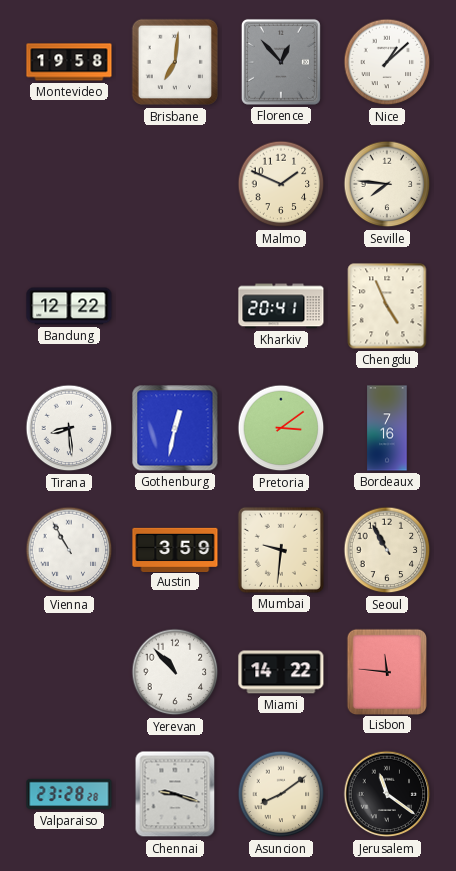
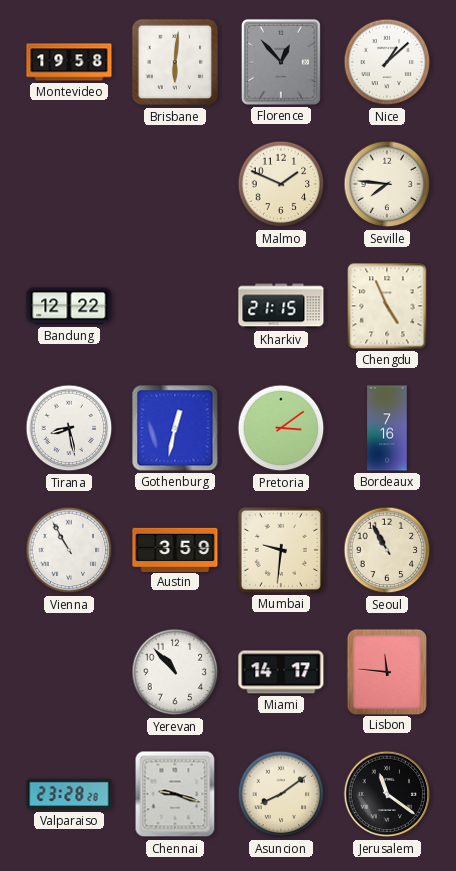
Brisbane: 7:01 -> 6:01
Kharkiv: 20:41 -> 21:15
Tirana: 8:29 -> 8:28
Miami: 14:22 -> 14:17
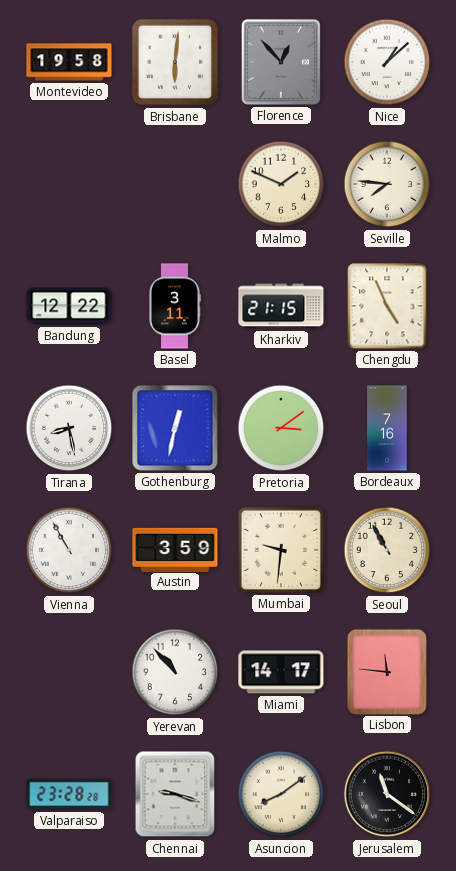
Basel: none -> 3:11
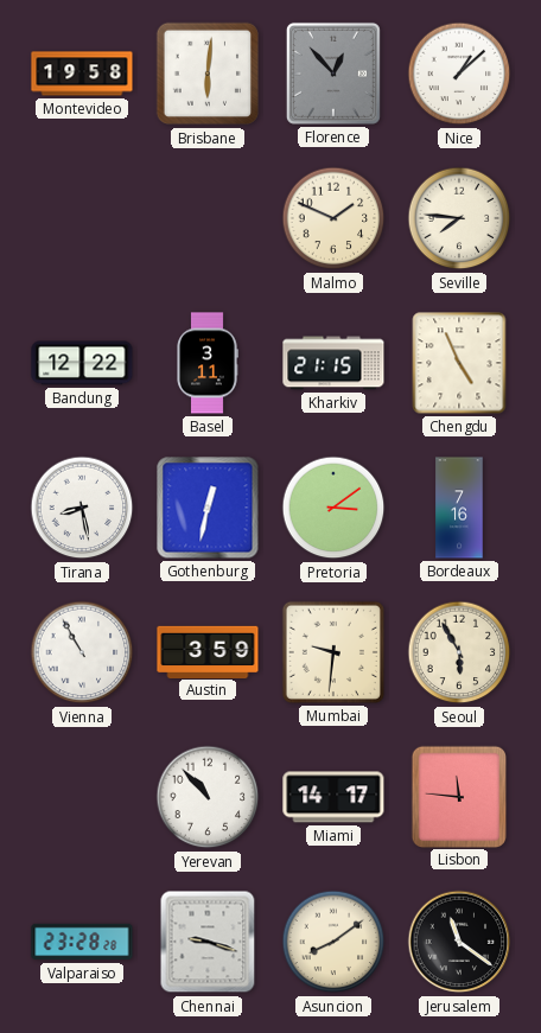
Seoul: 10:55 -> 5:55
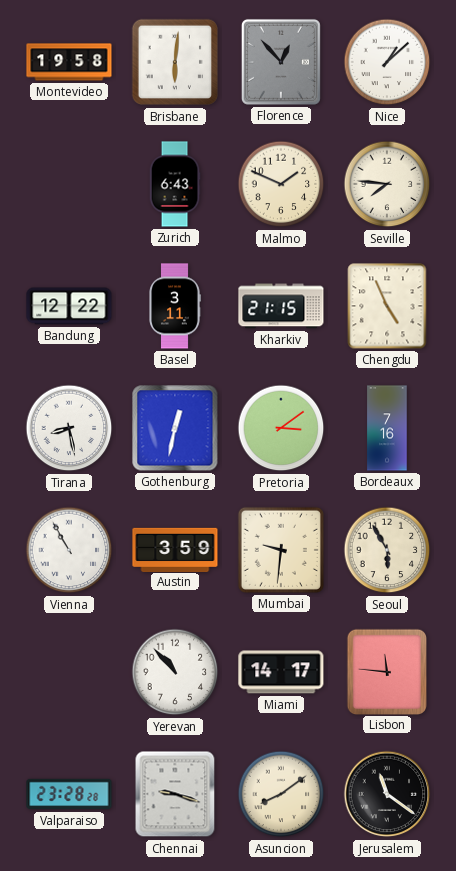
Zurich: none -> 6:43
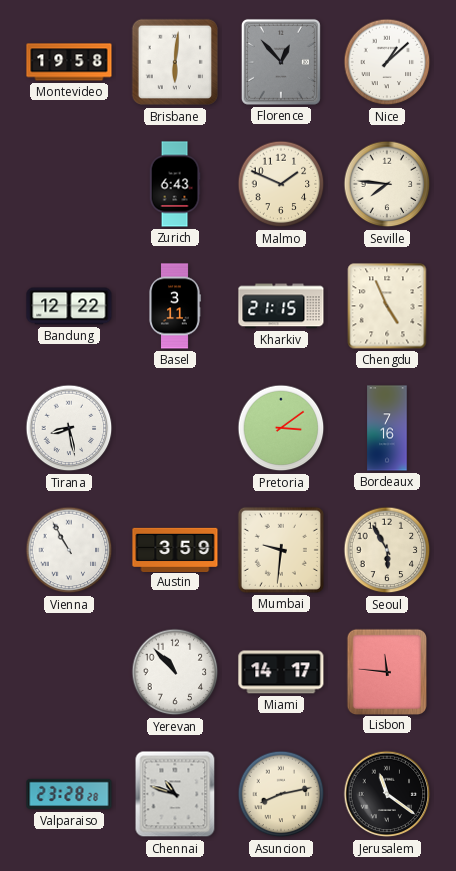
Gothenburg: 12:32 -> none
Chennai: 9:18 -> 10:48
Asuncion: 8:09 -> 8:13
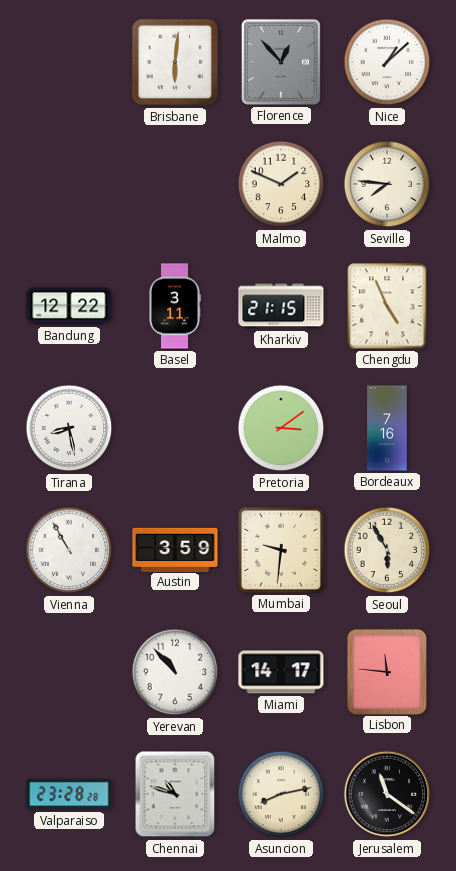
Montevideo: 19:58 -> none
Zurich: 6:43 -> none
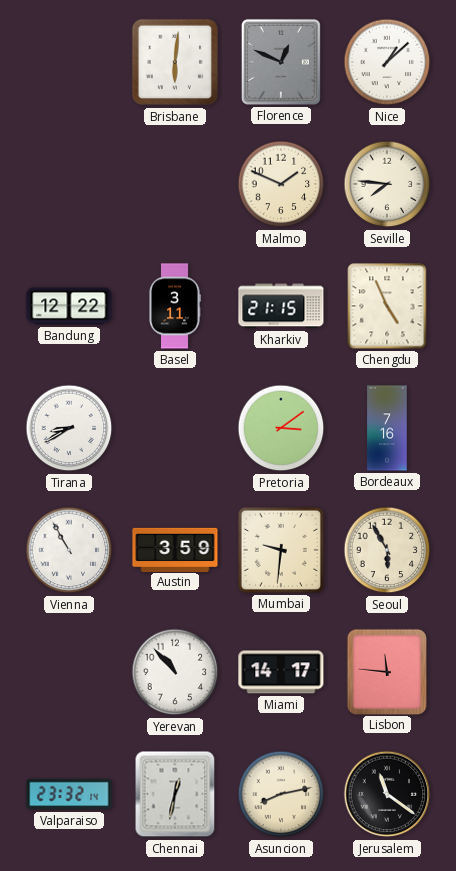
Florence: 12:53 -> 12:49
Tirana: 8:28 -> 8:40
Valparaiso: 23:28 -> 23:32
Chennai: 10:48 -> 12:32
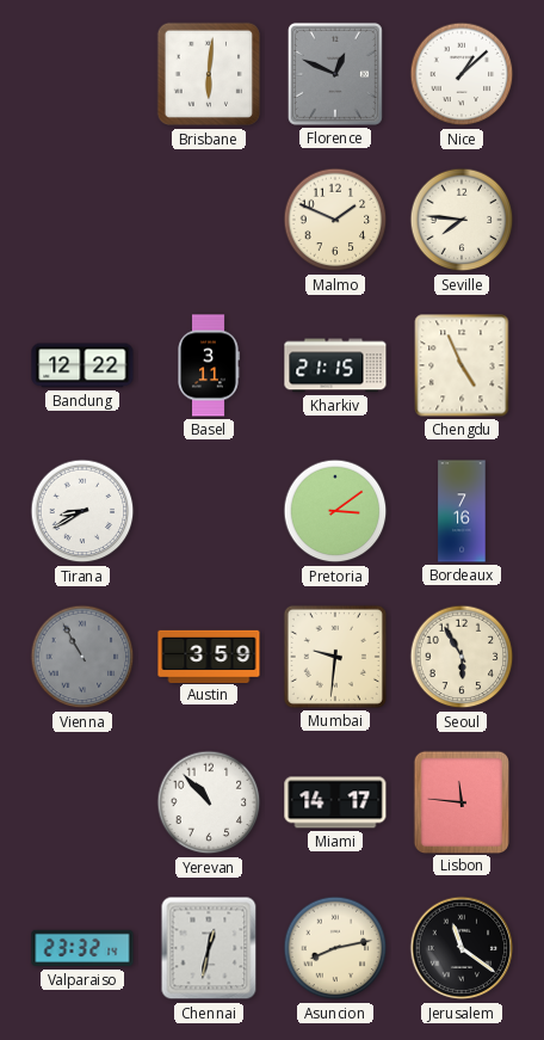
Vienna dial: white -> grey
